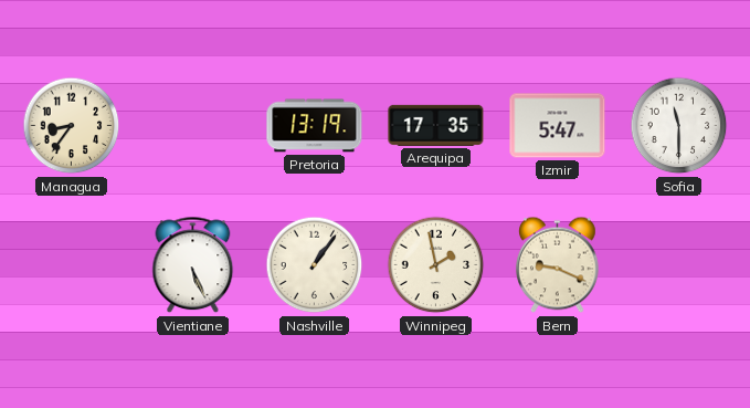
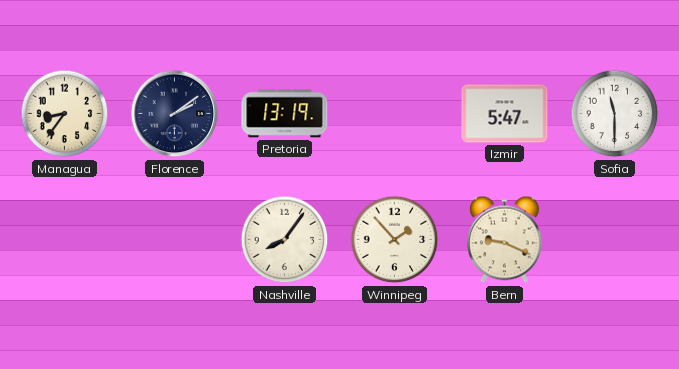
Florence: none -> 2:09
Arequipa: 17:35 -> none
Vientiane: 5:26 -> none
Nashville: 1:06 -> 8:06
Winnipeg: 1:58 -> 1:53
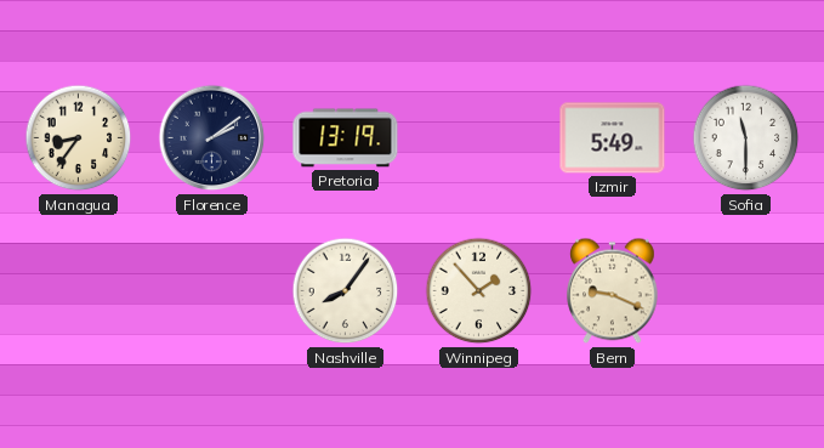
Izmir: 5:47 -> 5:49
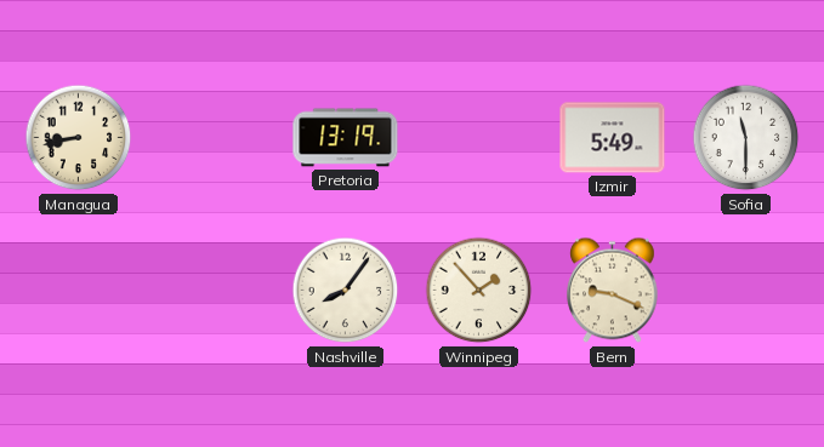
Managua: 8:36 -> 8:43
Florence: 2:09 -> none
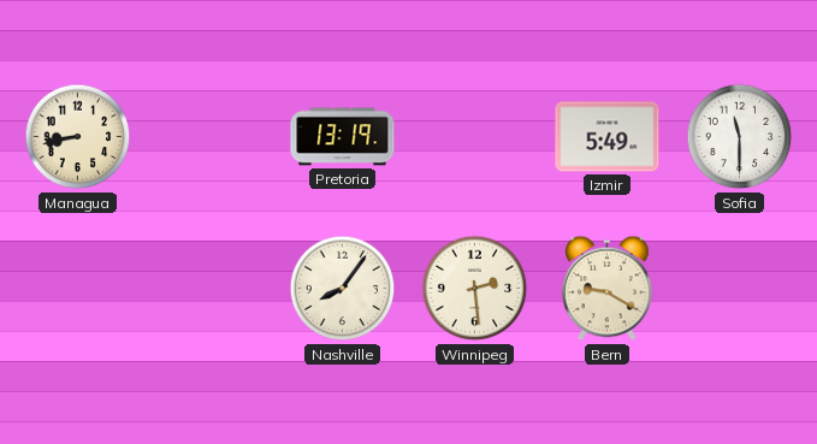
Winnipeg: 1:53 -> 2:29
Bern: 9:19 -> 9:20
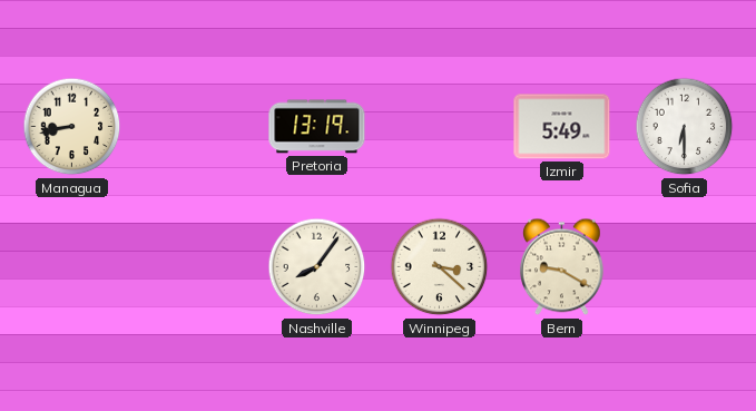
Sofia: 11:30 -> 6:30
Winnipeg: 2:29 -> 3:22
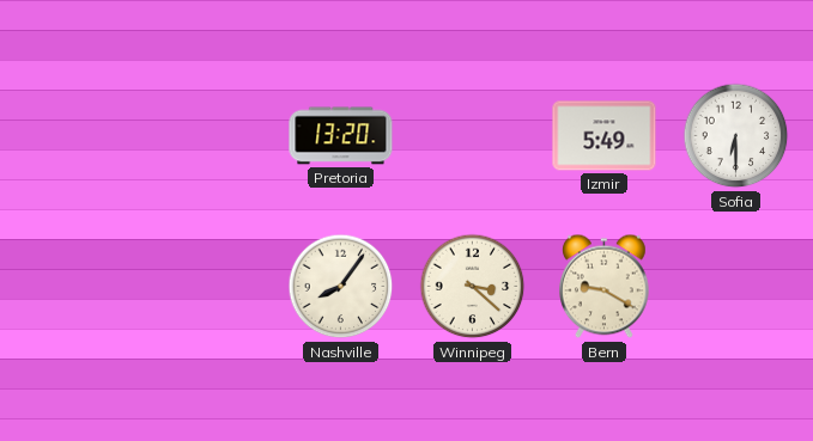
Managua: 8:43 -> none
Pretoria: 13:19 -> 13:20
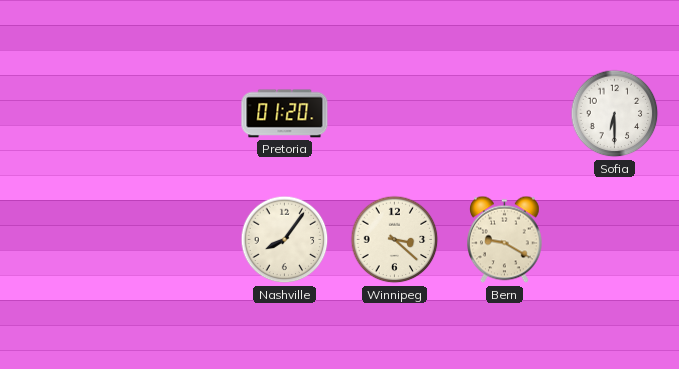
Pretoria: 13:20 -> 01:20
Izmir: 5:49 -> none
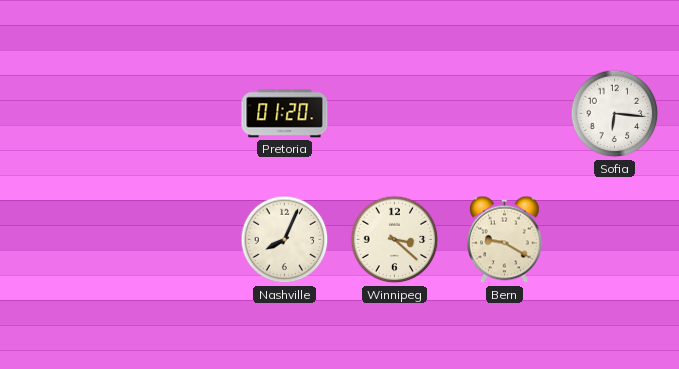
Sofia: 6:30 -> 6:16
Nashville: 8:06 -> 8:04
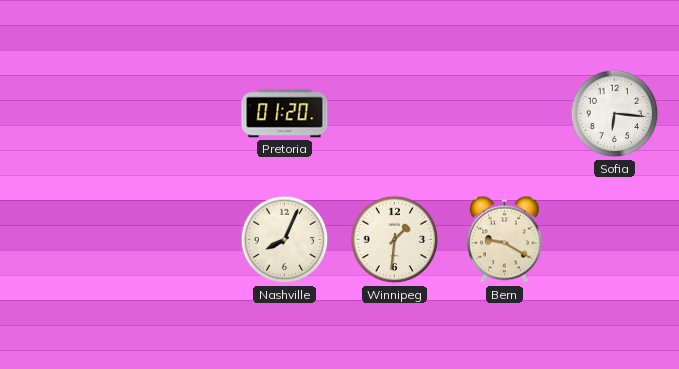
Winnipeg: 3:22 -> 1:31
